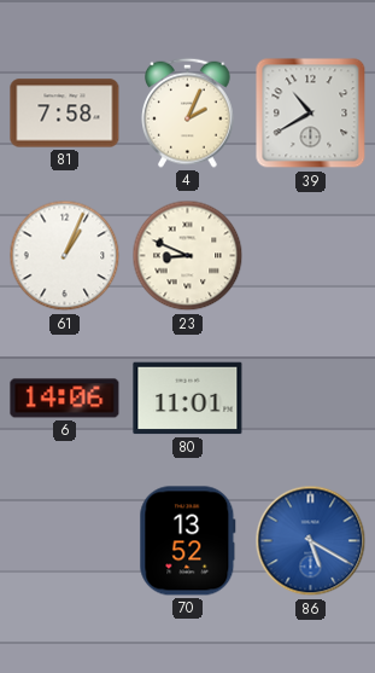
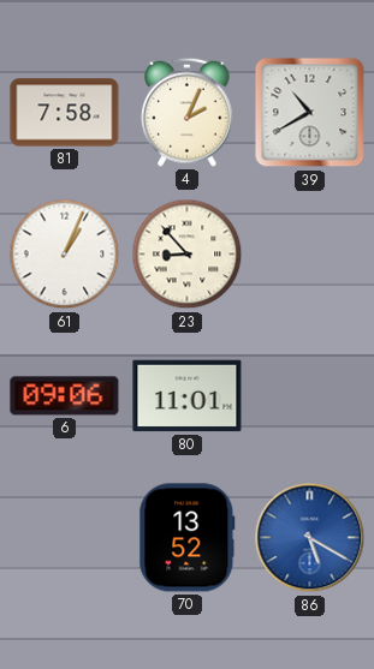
23: 8:49 -> 8:53
6: 14:06 -> 09:06
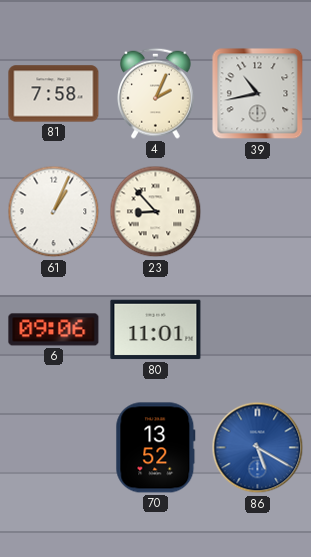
39: 10:40 -> 10:43
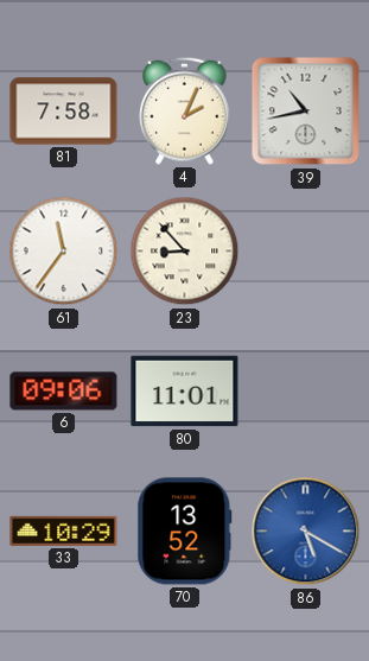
61: 1:04 -> 11:36
33: none -> 10:29
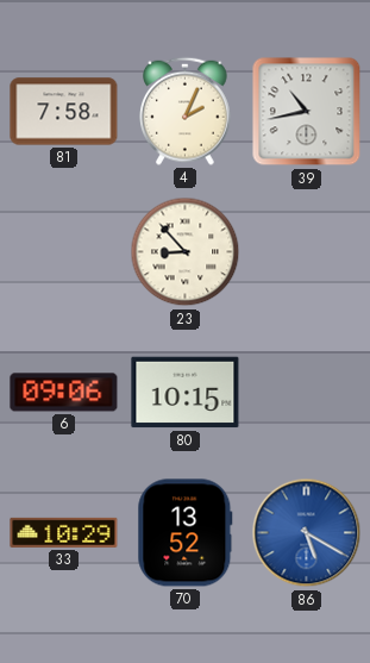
61: 11:36 -> none
80: 11:01 -> 10:15
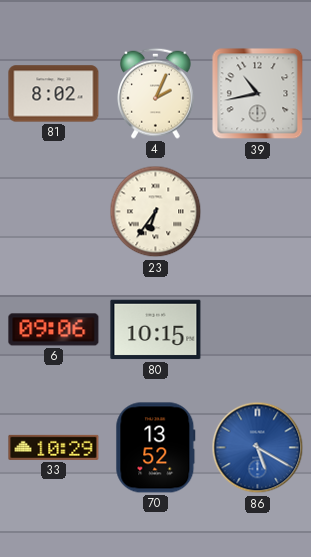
81: 7:58 -> 8:02
23: 8:53 -> 6:36
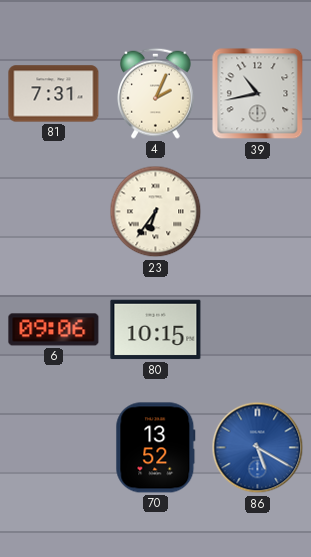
81: 8:02 -> 7:31
33: 10:29 -> none
